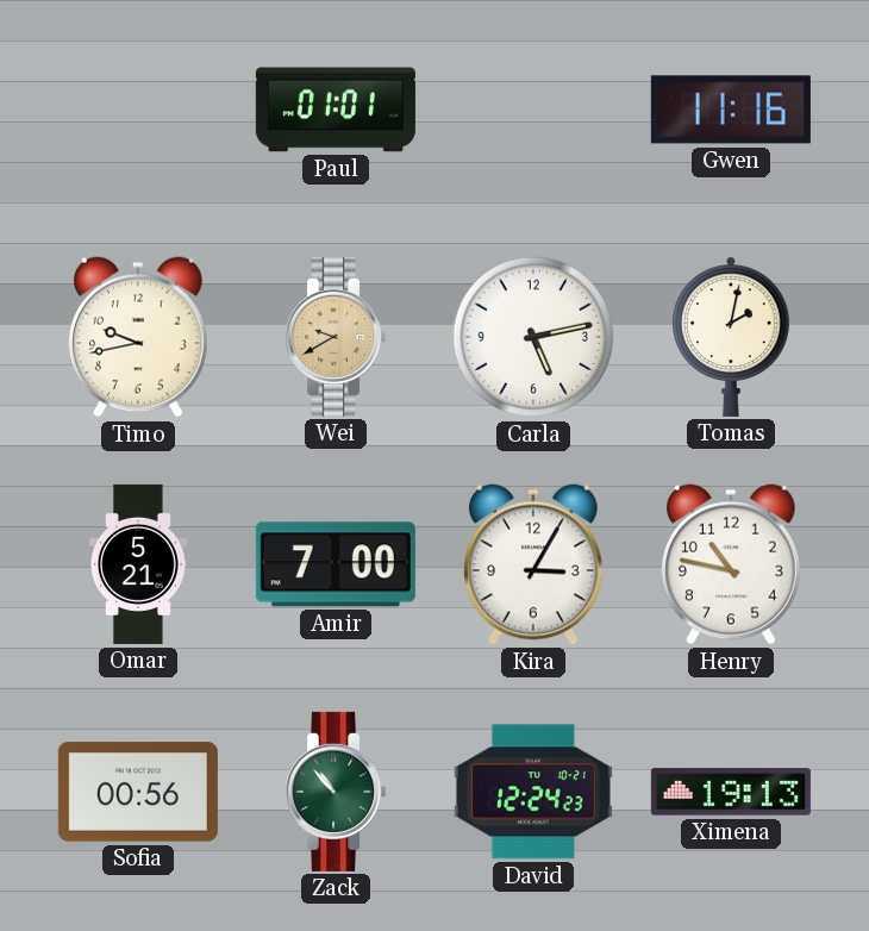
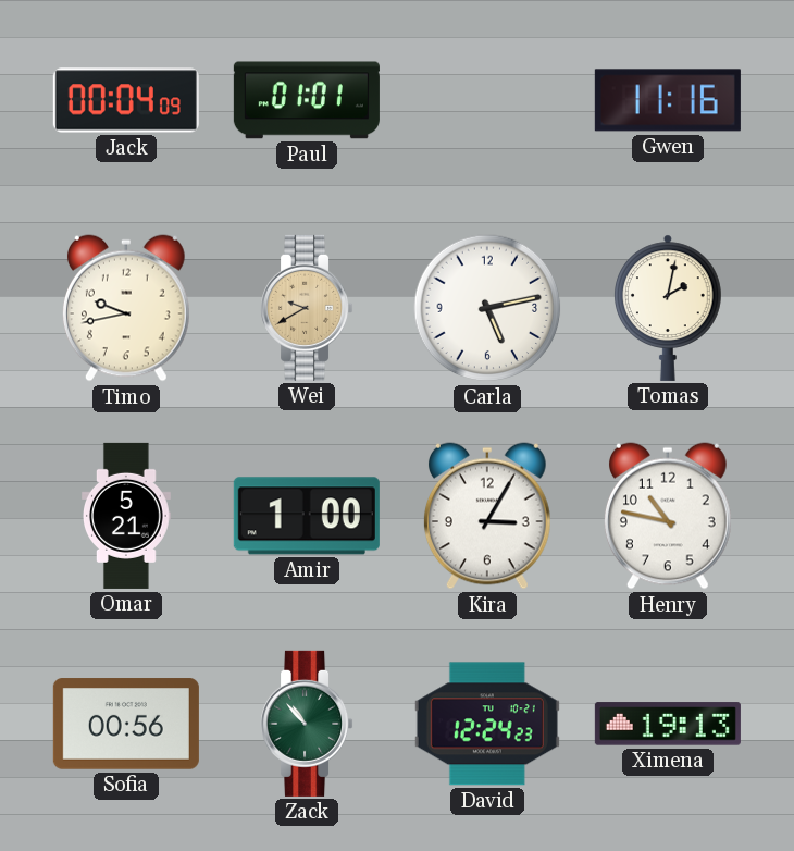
Jack: none -> 00:04
Amir: 7:00 -> 1:00
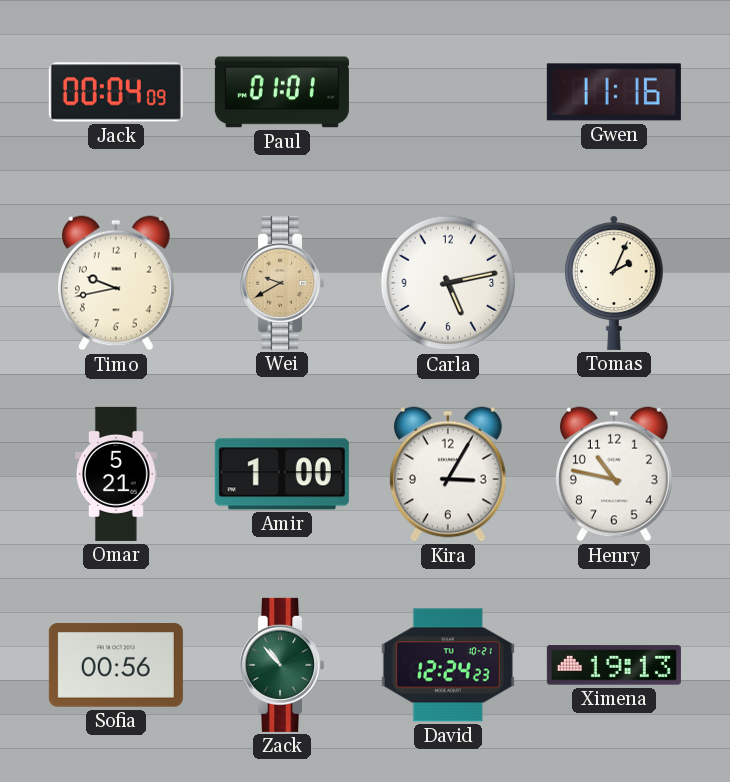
Tomas: 2:02 -> 2:04
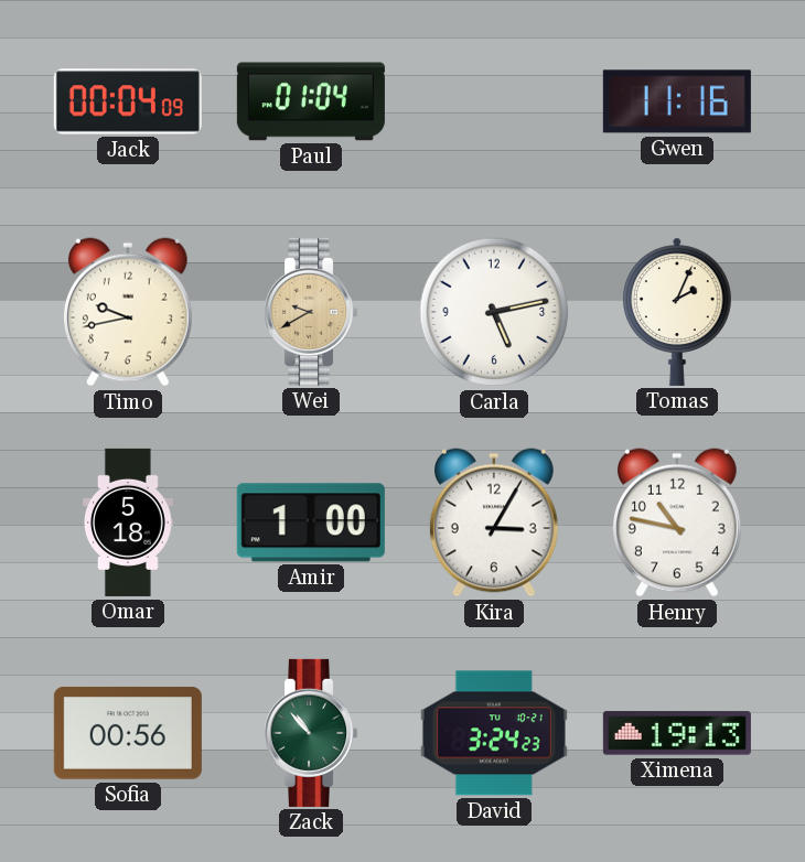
Paul: 01:01 -> 01:04
Omar: 5:21 -> 5:18
David: 12:24 -> 3:24
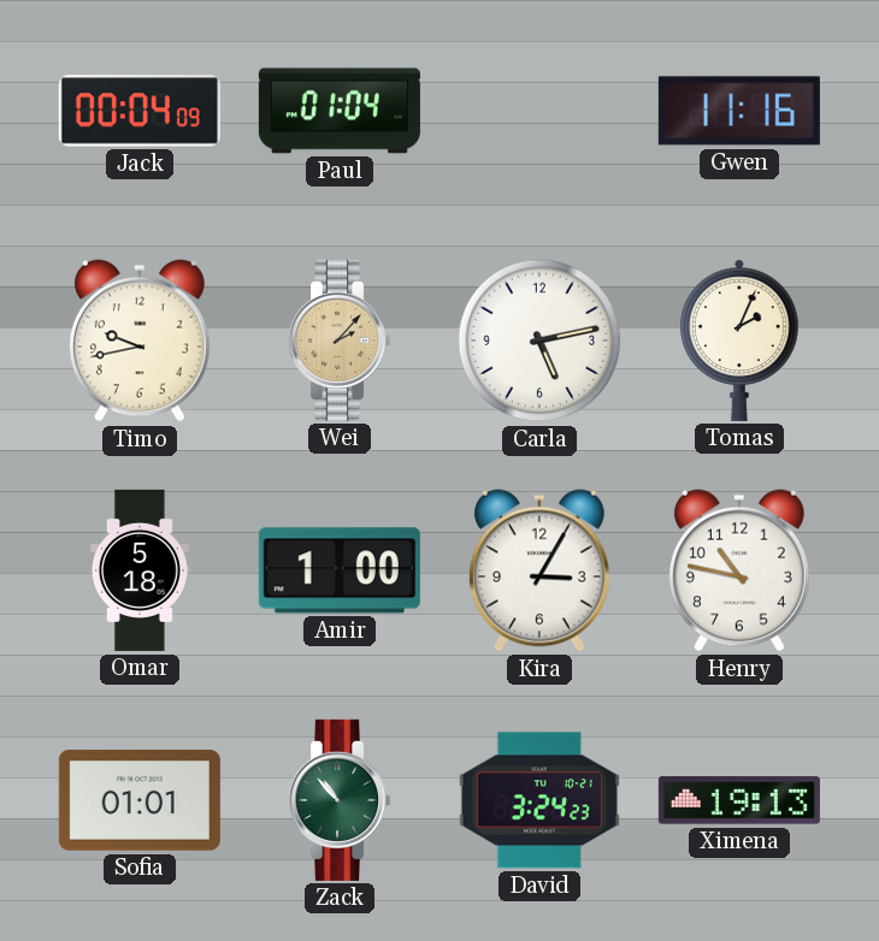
Wei: 9:40 -> 2:07
Sofia: 00:56 -> 01:01
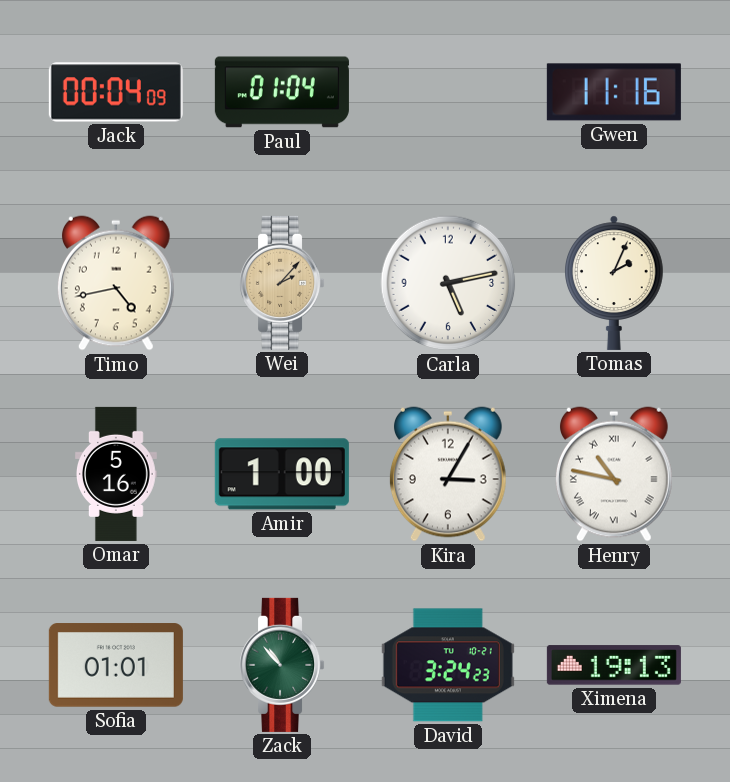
Timo: 9:43 -> 4:43
Omar: 5:18 -> 5:16
Henry numerals: Arabic -> Roman
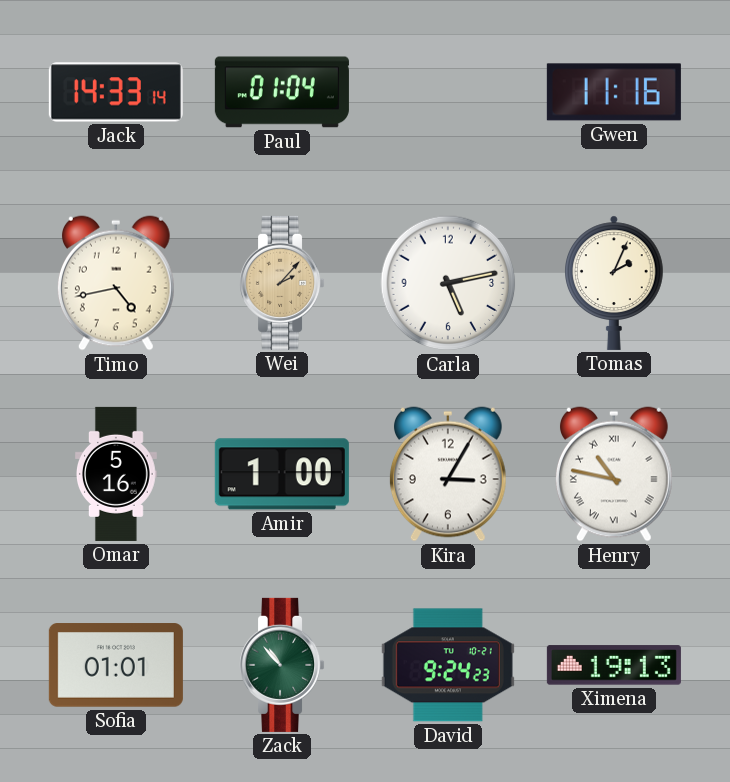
Jack: 00:04 -> 14:33
David: 3:24 -> 9:24
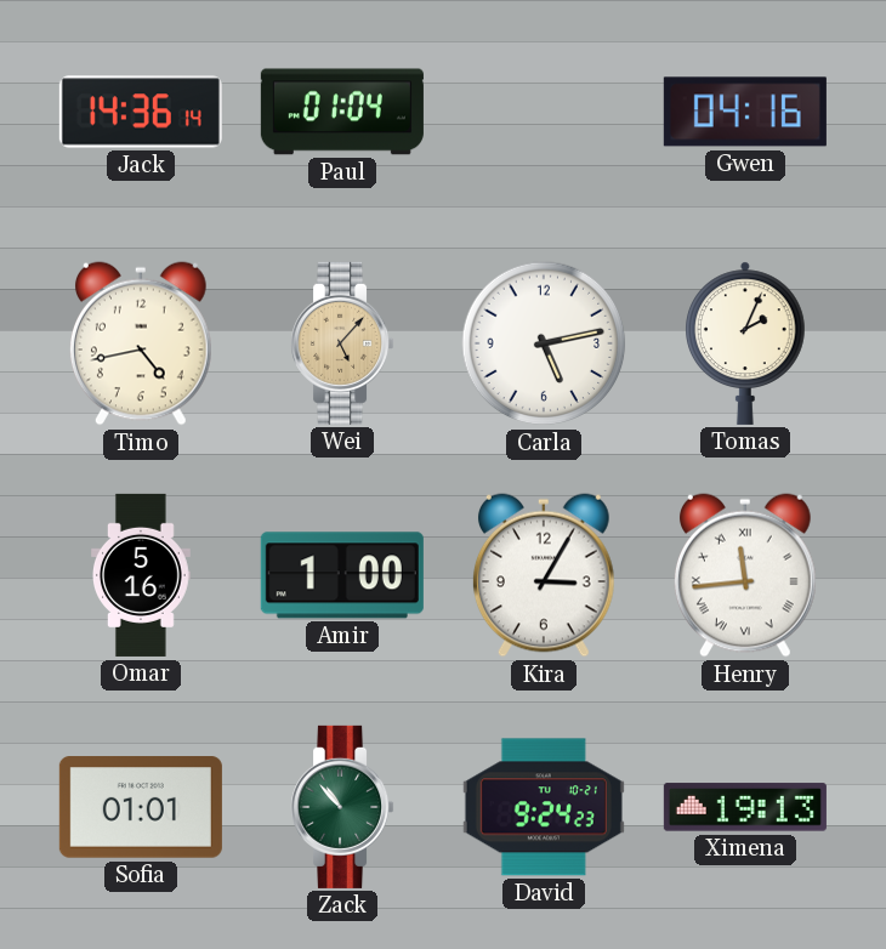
Jack: 14:33 -> 14:36
Gwen: 11:16 -> 04:16
Wei: 2:07 -> 5:07
Henry: 10:47 -> 11:44
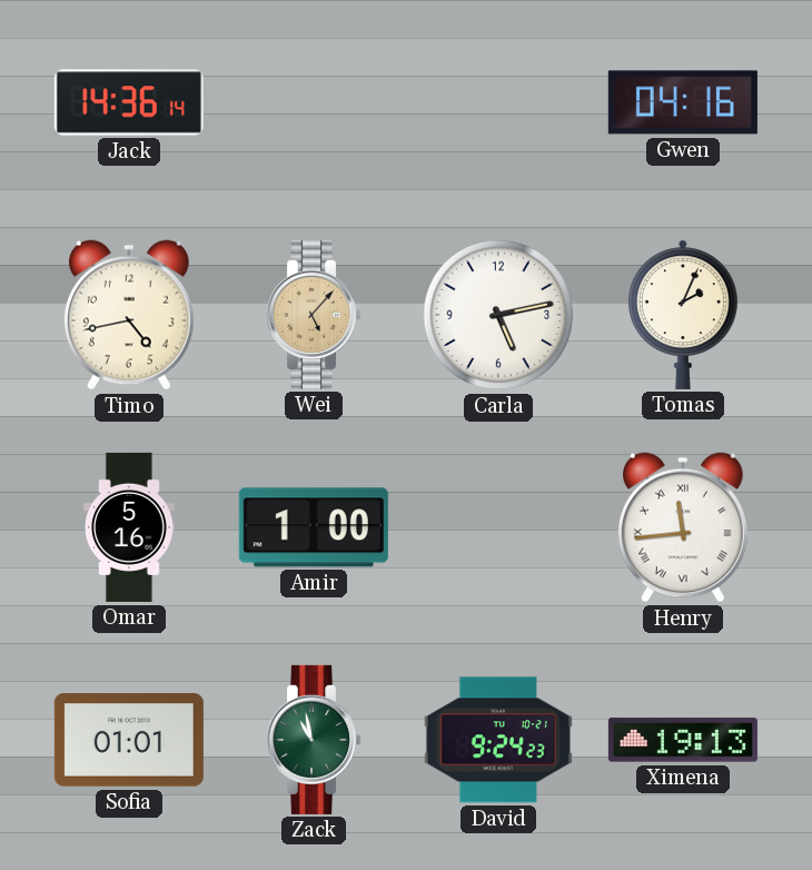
Paul: 01:04 -> none
Kira: 3:05 -> none
Zack: 10:53 -> 10:58
